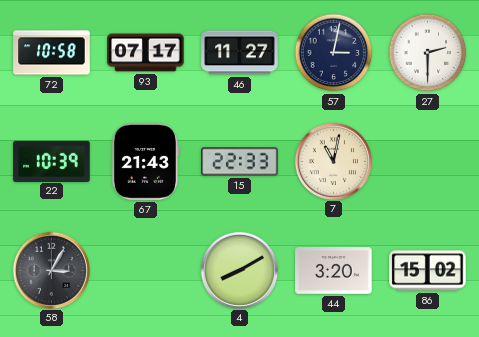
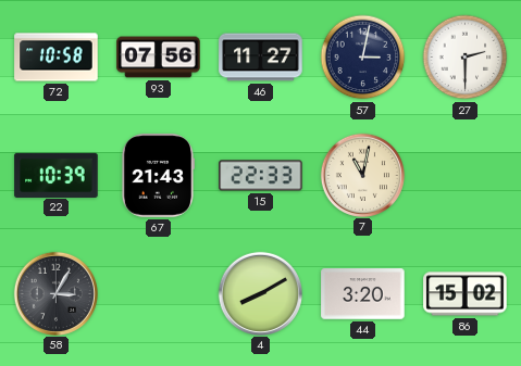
93: 07:17 -> 07:56
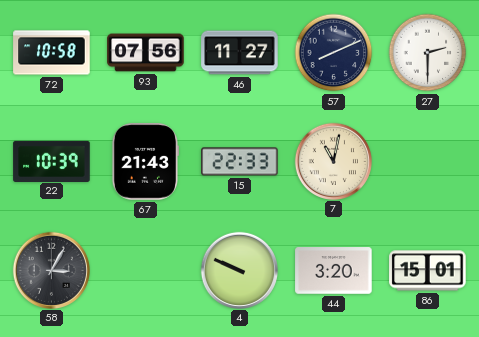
57: 3:02 -> 8:11
4: 8:10 -> 9:49
86: 15:02 -> 15:01
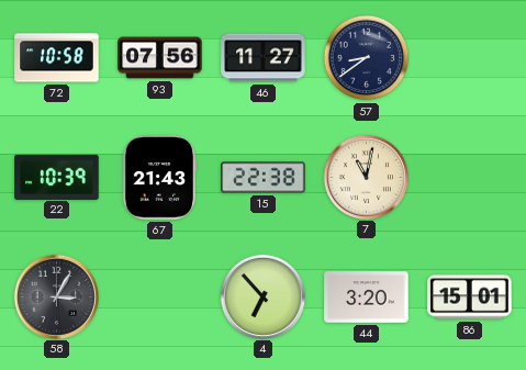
57: 8:11 -> 8:39
27: 2:30 -> none
15: 22:33 -> 22:38
4: 9:49 -> 6:53
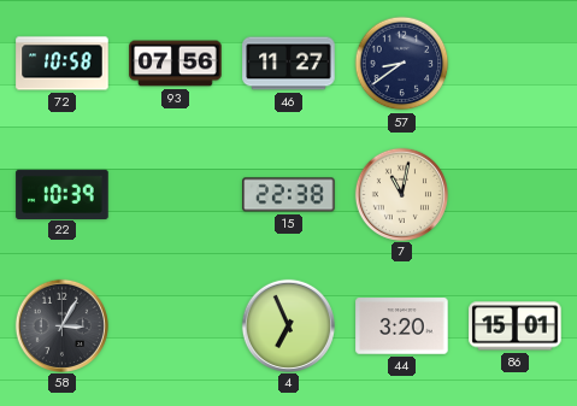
67: 21:43 -> none
4: 6:53 -> 6:56
